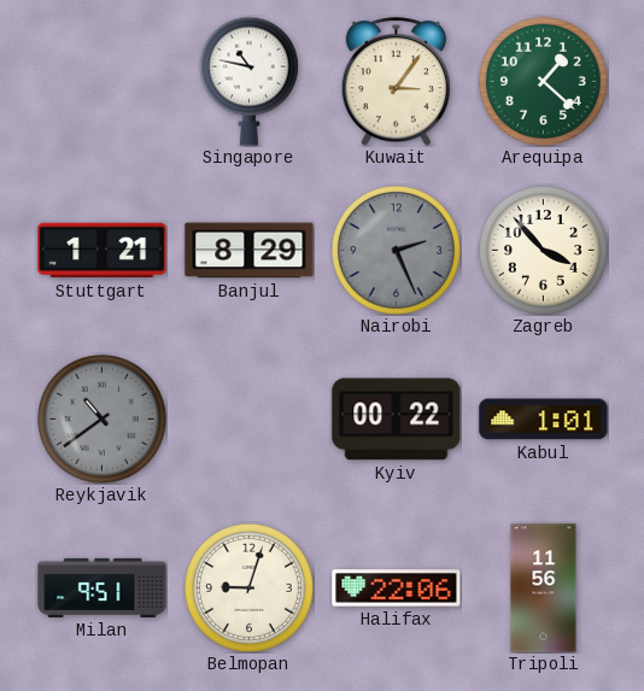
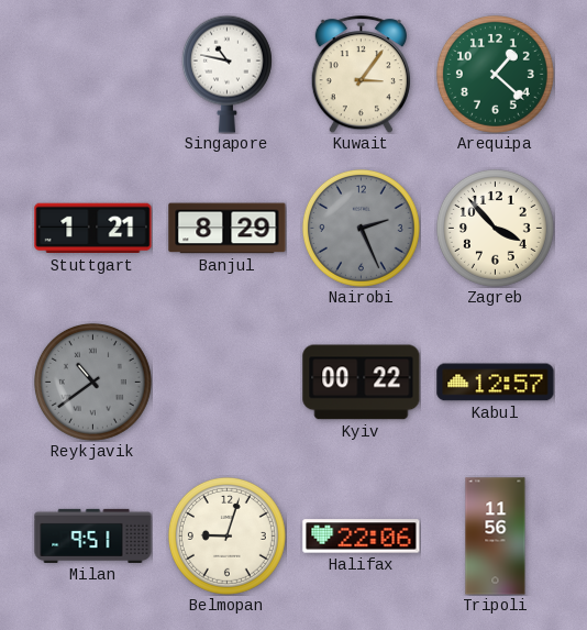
Kabul: 1:01 -> 12:57
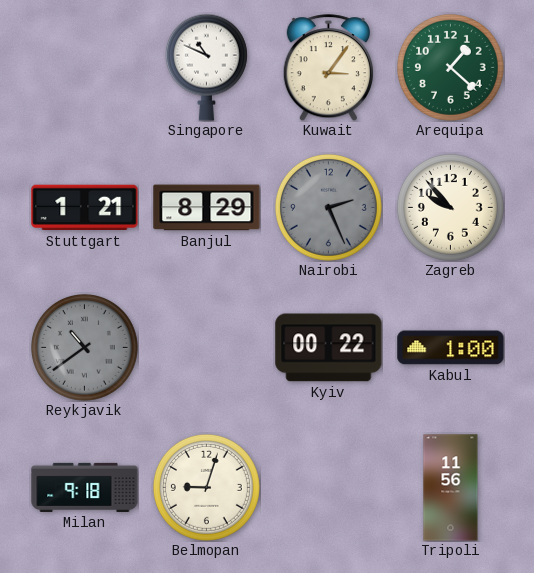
Singapore: 10:47 -> 10:49
Zagreb: 3:53 -> 9:53
Kabul: 12:57 -> 1:00
Milan: 9:51 -> 9:18
Halifax: 22:06 -> none
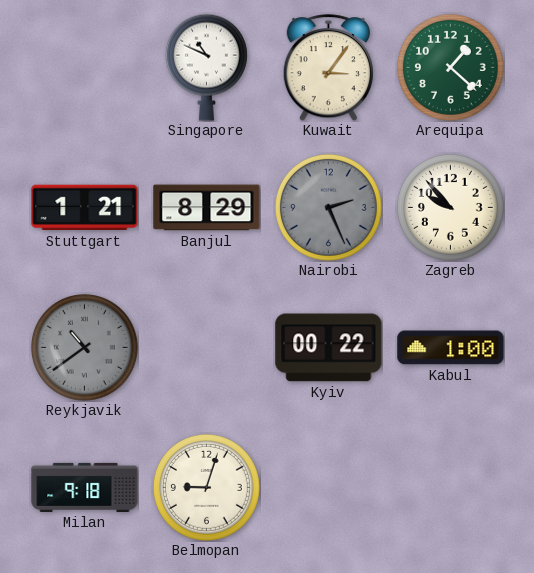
Tripoli: 11:56 -> none
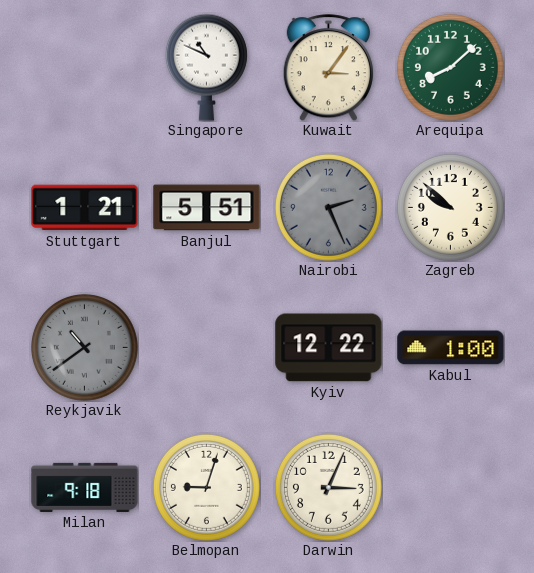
Arequipa: 1:22 -> 8:08
Banjul: 8:29 -> 5:51
Zagreb: 9:53 -> 9:52
Kyiv: 00:22 -> 12:22
Darwin: none -> 3:04
